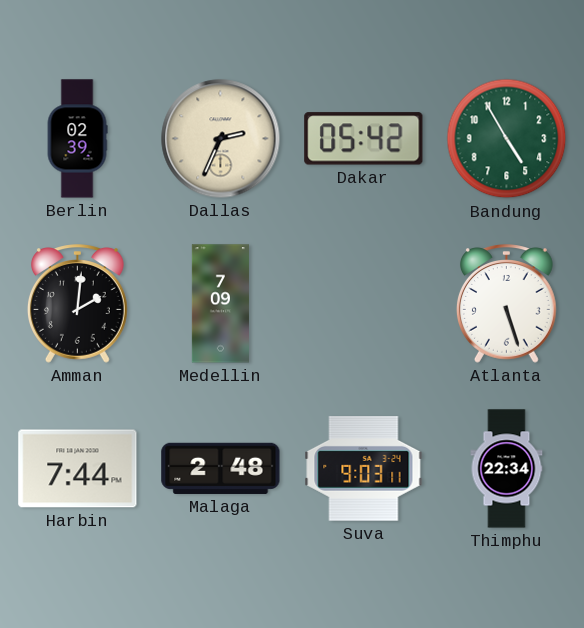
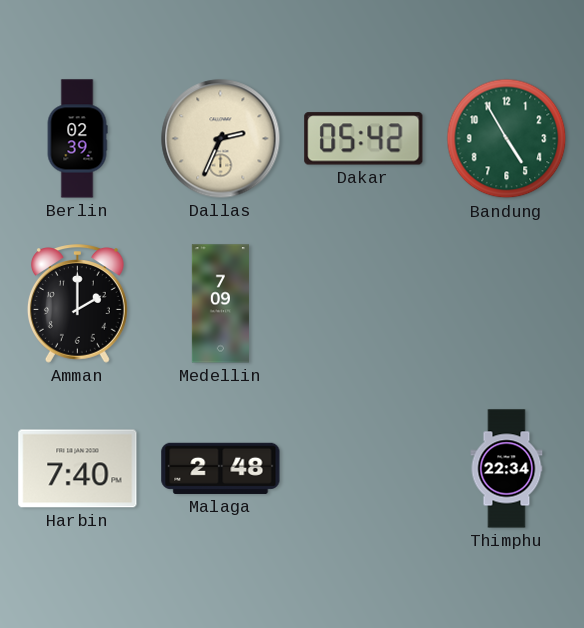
Amman: 2:01 -> 2:00
Atlanta: 5:27 -> none
Harbin: 7:44 -> 7:40
Suva: 9:03 -> none
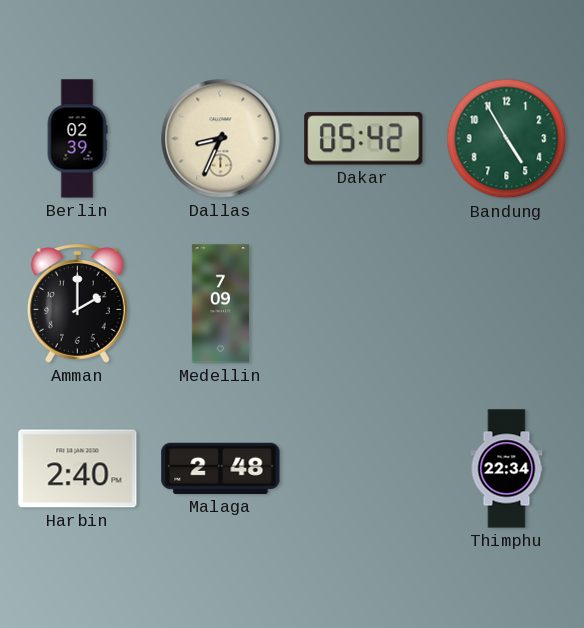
Dallas: 2:34 -> 8:34
Harbin: 7:40 -> 2:40
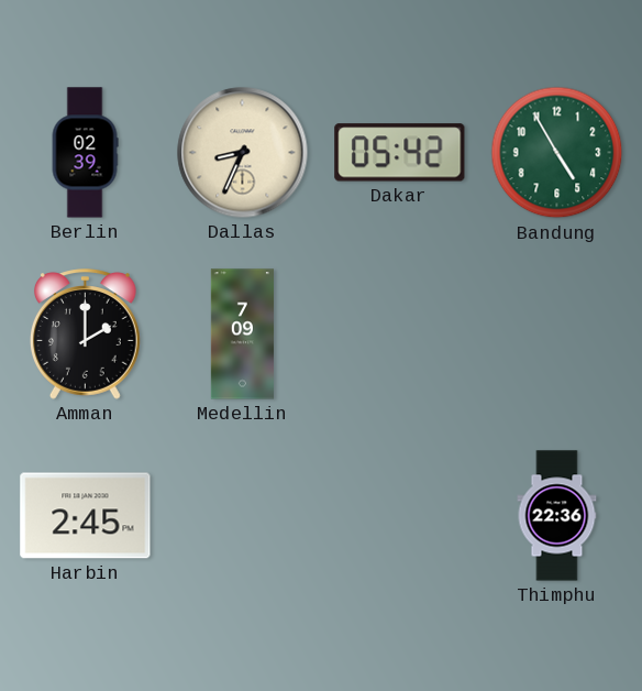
Harbin: 2:40 -> 2:45
Malaga: 2:48 -> none
Thimphu: 22:34 -> 22:36
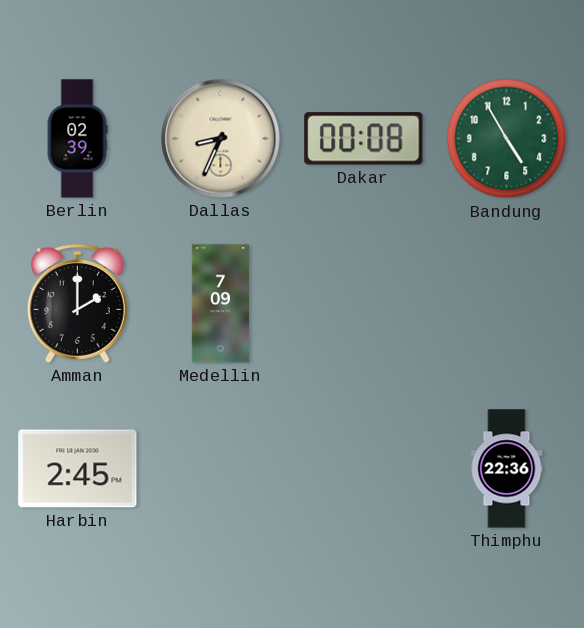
Dakar: 05:42 -> 00:08
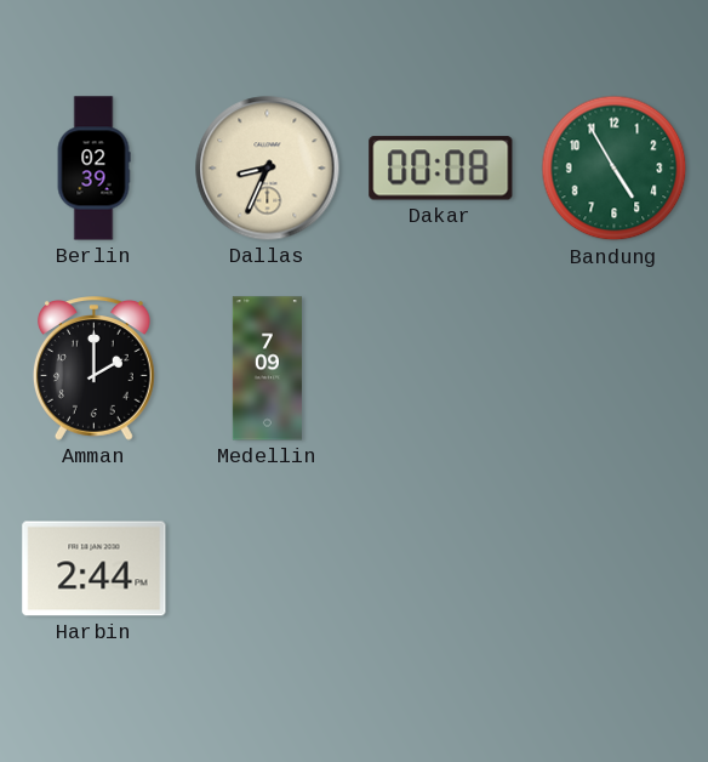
Harbin: 2:45 -> 2:44
Thimphu: 22:36 -> none
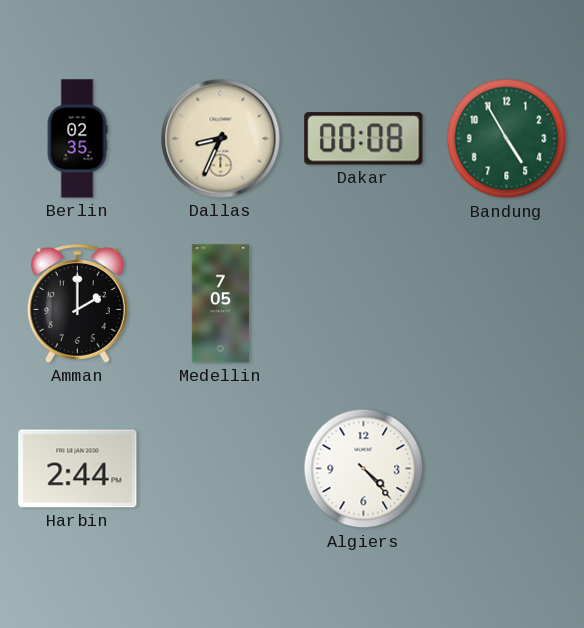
Berlin: 02:39 -> 02:35
Medellin: 7:09 -> 7:05
Algiers: none -> 4:23
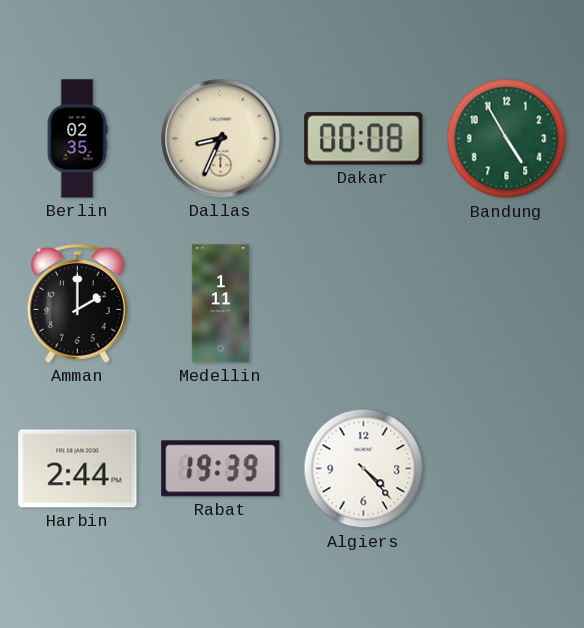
Medellin: 7:05 -> 1:11
Rabat: none -> 19:39
